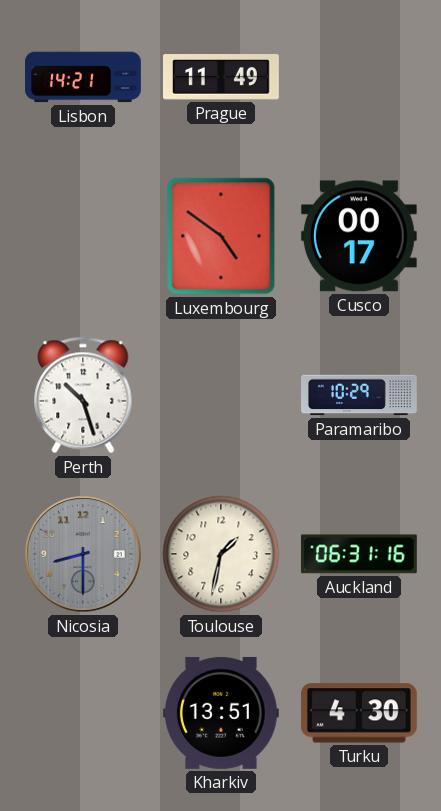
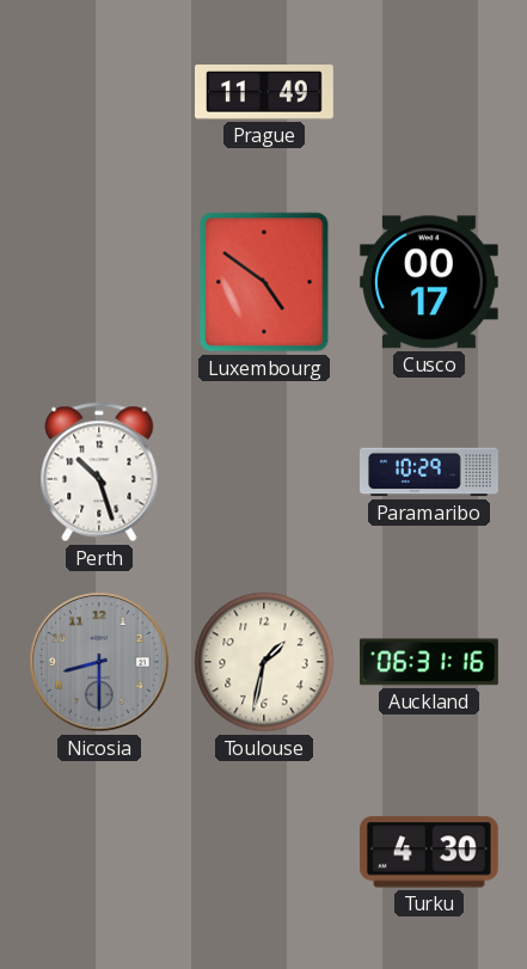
Lisbon: 14:21 -> none
Kharkiv: 13:51 -> none
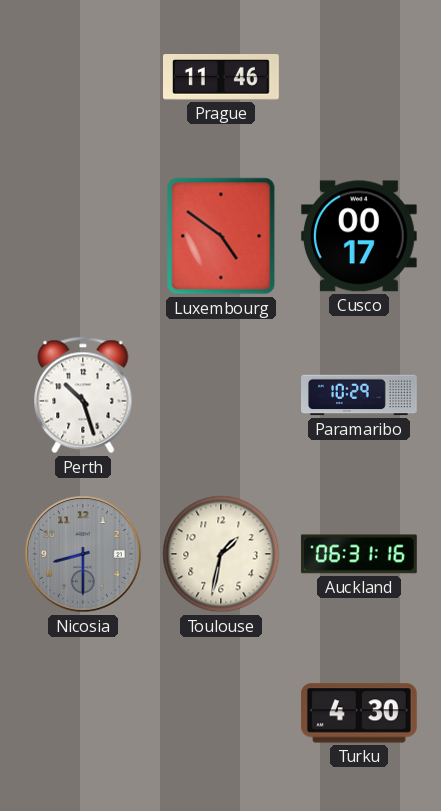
Prague: 11:49 -> 11:46
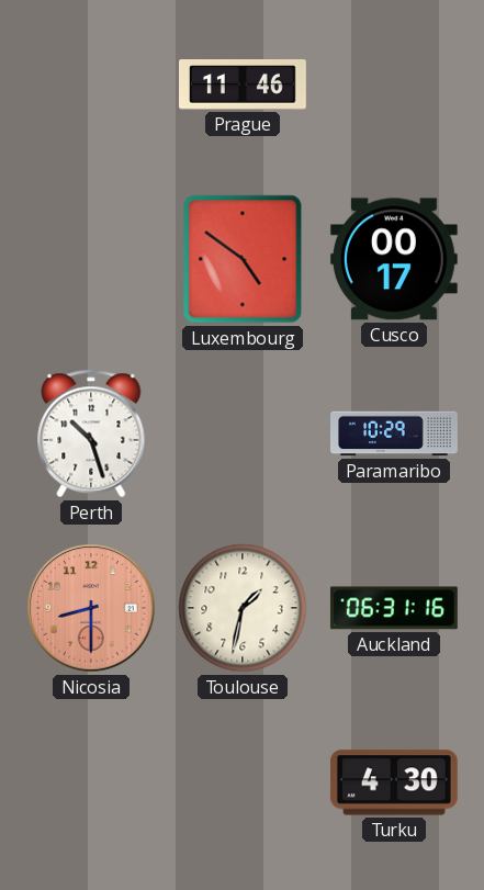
Nicosia dial: grey -> salmon
